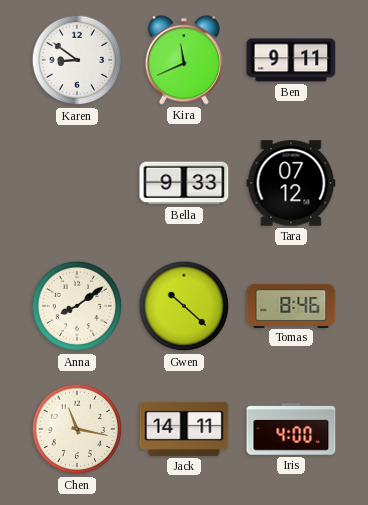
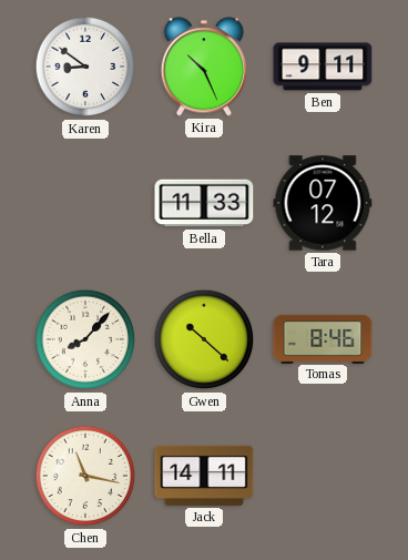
Kira: 11:41 -> 10:26
Bella: 9:33 -> 11:33
Anna: 8:09 -> 8:07
Iris: 4:00 -> none
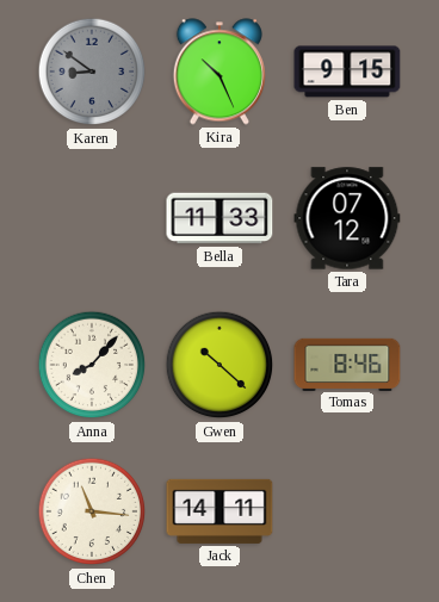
Karen dial: white -> grey
Ben: 9:11 -> 9:15
Chen: 11:17 -> 11:16
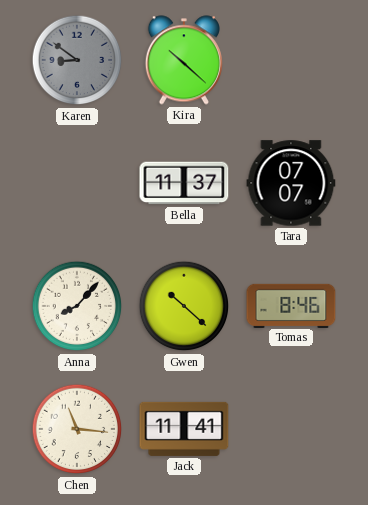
Kira: 10:26 -> 10:22
Ben: 9:15 -> none
Bella: 11:33 -> 11:37
Tara: 07:12 -> 07:07
Jack: 14:11 -> 11:41
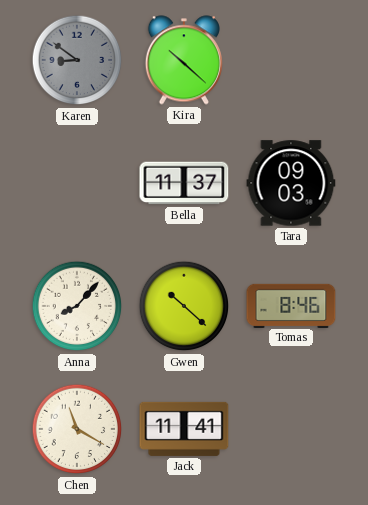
Tara: 07:07 -> 09:03
Chen: 11:16 -> 11:20
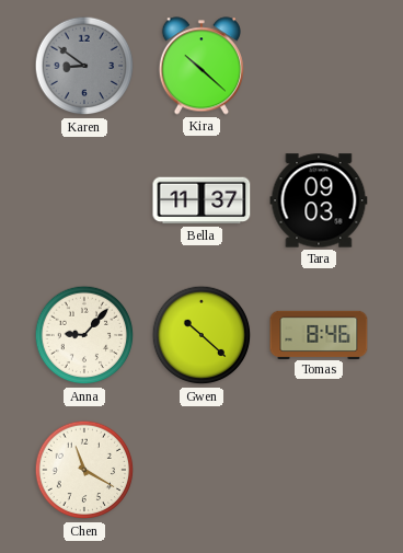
Anna: 8:07 -> 9:07
Jack: 11:41 -> none
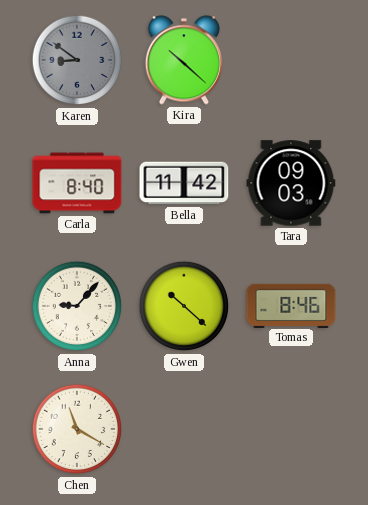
Carla: none -> 8:40
Bella: 11:37 -> 11:42
